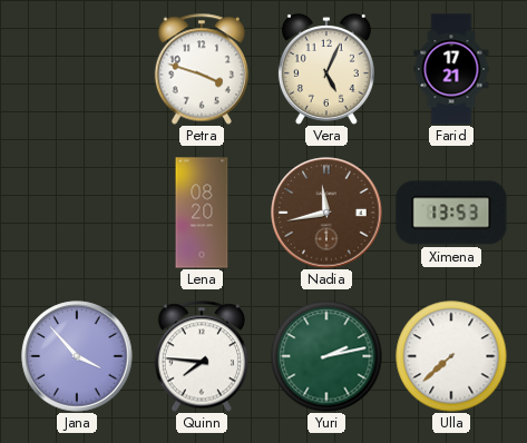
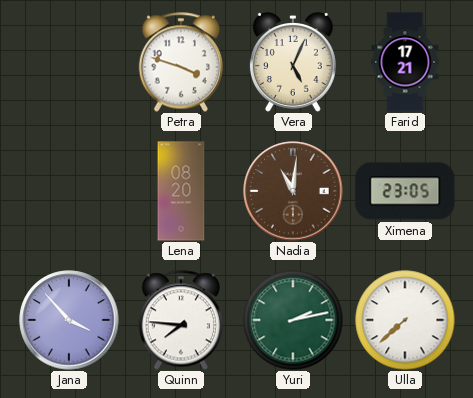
Nadia: 11:43 -> 11:01
Ximena: 13:53 -> 23:05
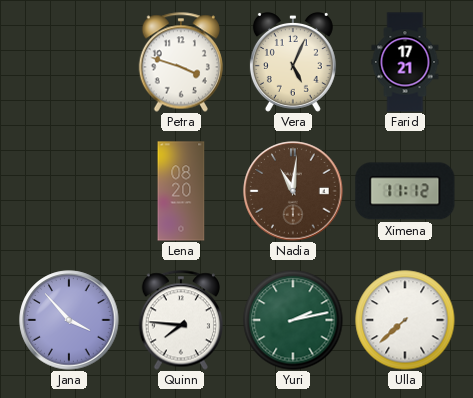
Ximena: 23:05 -> 11:12
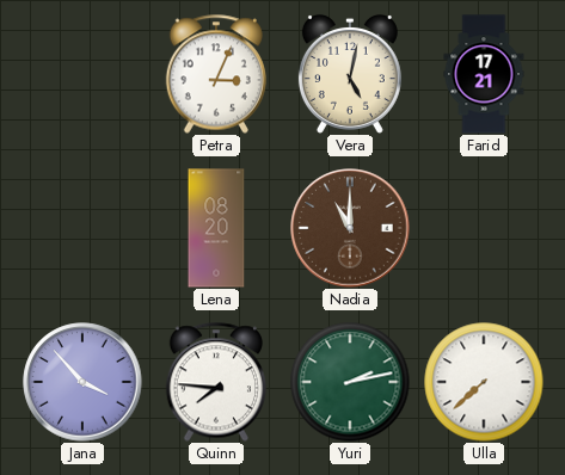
Petra: 3:48 -> 3:04
Vera: 5:04 -> 5:02
Nadia: 11:01 -> 11:00
Ximena: 11:12 -> none
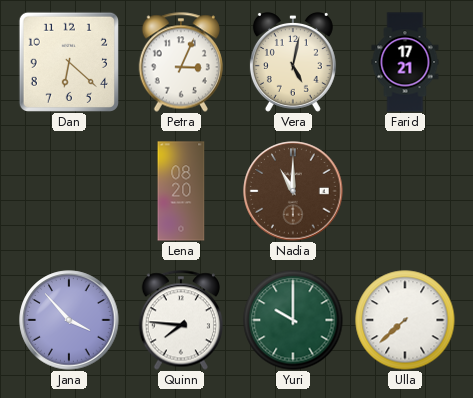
Dan: none -> 6:22
Yuri: 2:13 -> 10:00
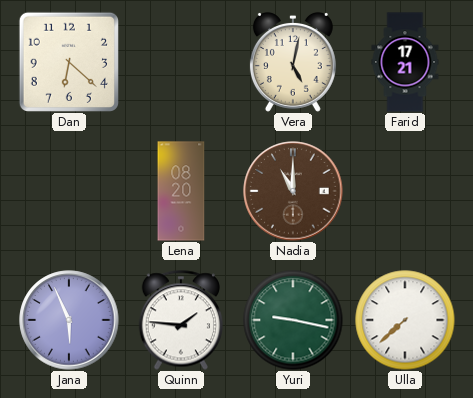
Petra: 3:04 -> none
Jana: 3:53 -> 5:56
Quinn: 7:46 -> 1:46
Yuri: 10:00 -> 9:17
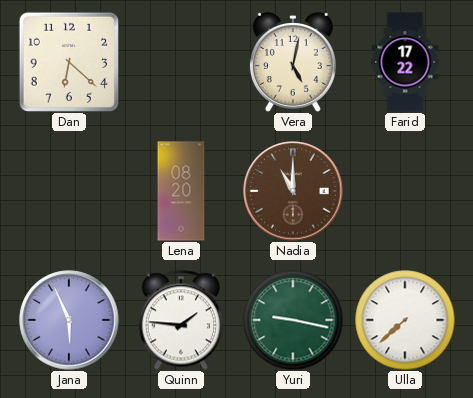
Farid: 17:21 -> 17:22
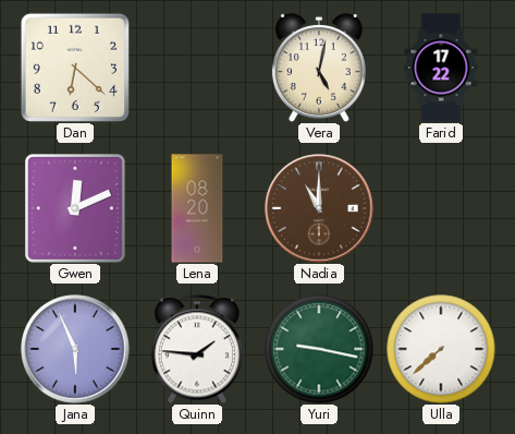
Gwen: none -> 12:11
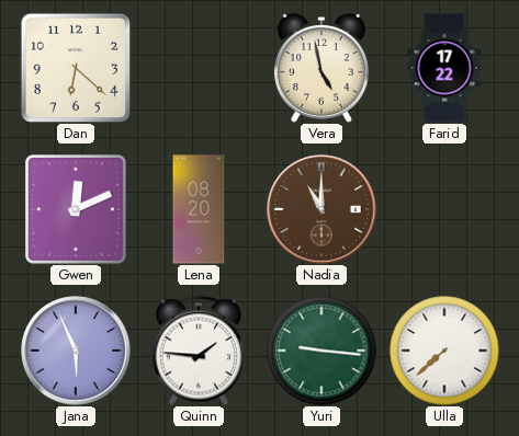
Vera: 5:02 -> 4:58
Yuri: 9:17 -> 9:16
